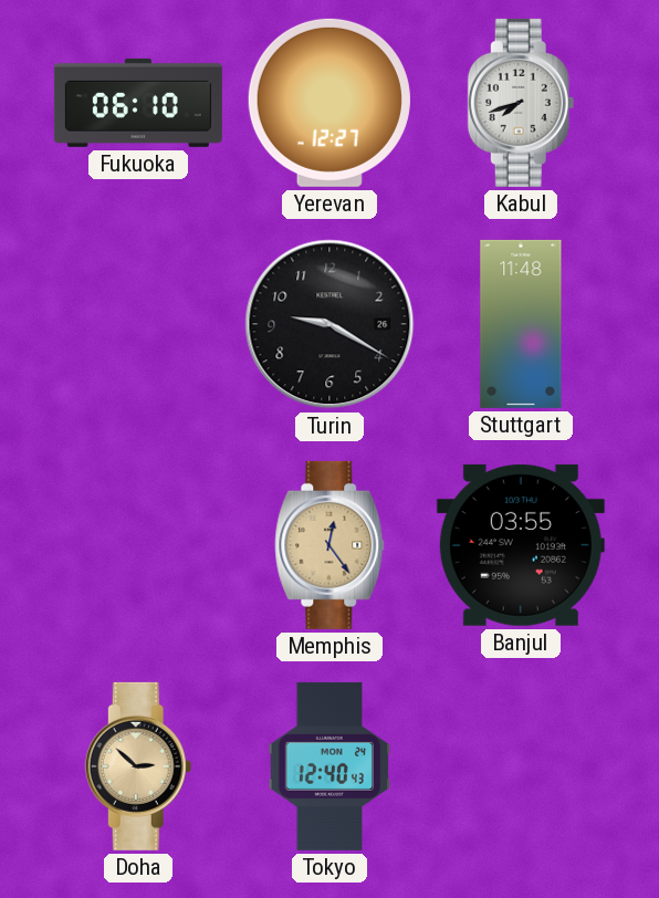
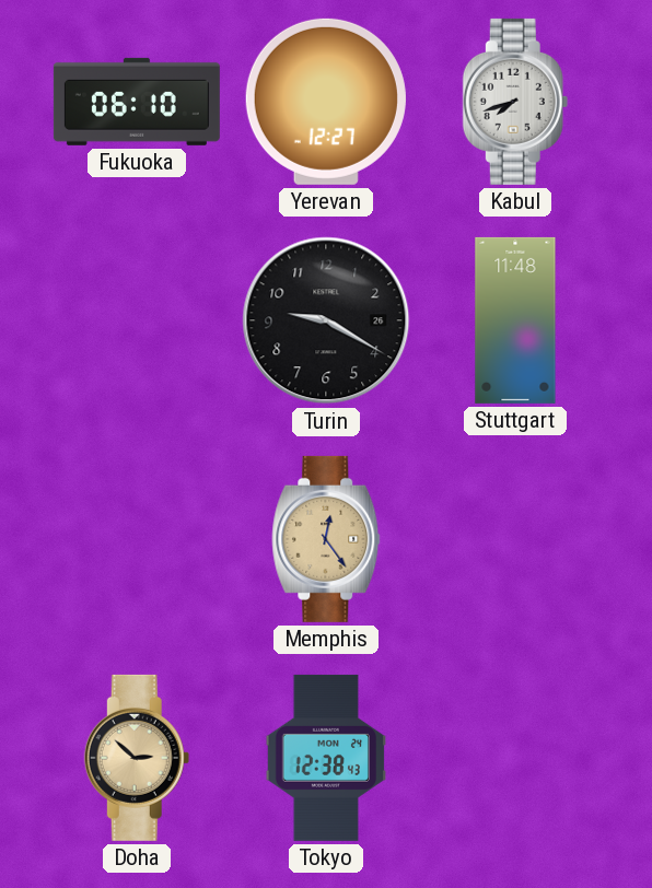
Banjul: 03:55 -> none
Tokyo: 12:40 -> 12:38
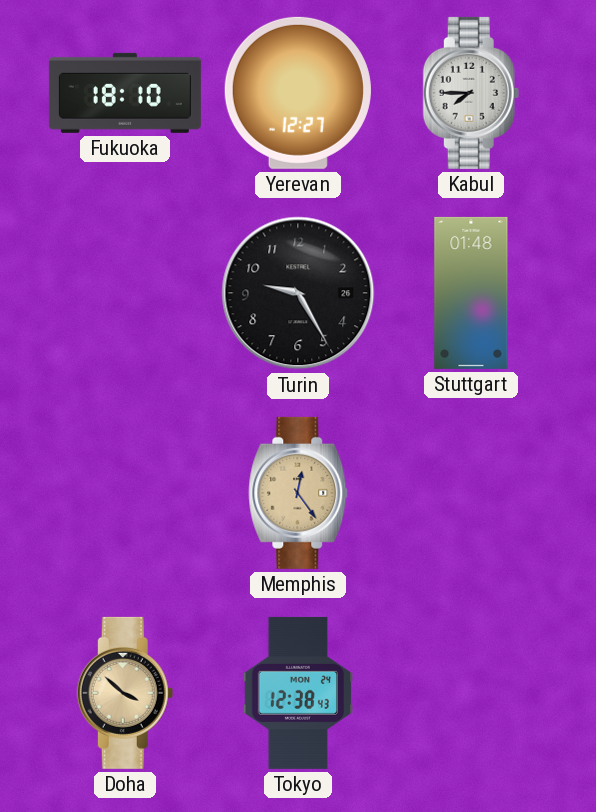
Fukuoka: 06:10 -> 18:10
Kabul: 7:42 -> 7:45
Turin: 9:20 -> 9:25
Stuttgart: 11:48 -> 01:48
Doha: 2:52 -> 3:52
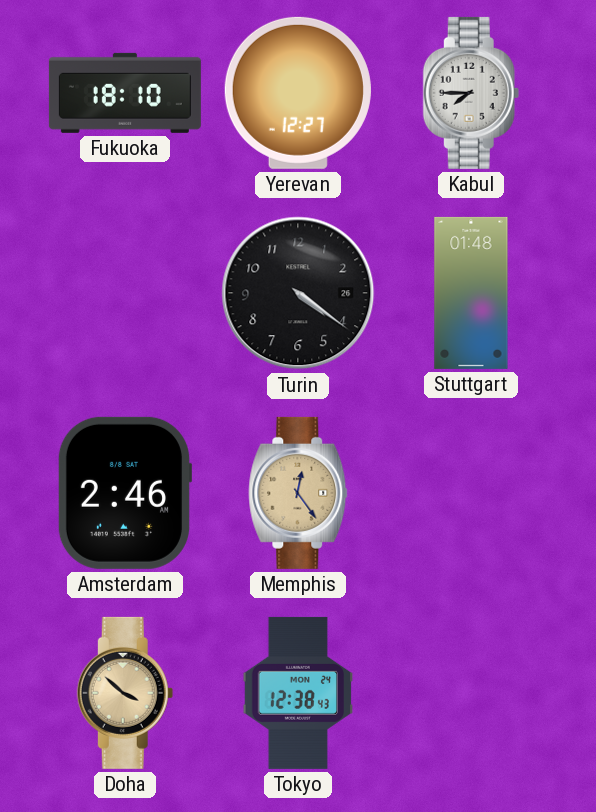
Turin: 9:25 -> 4:21
Amsterdam: none -> 2:46
